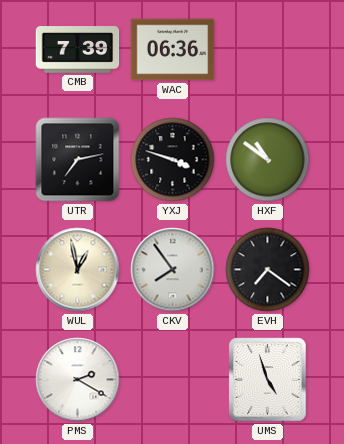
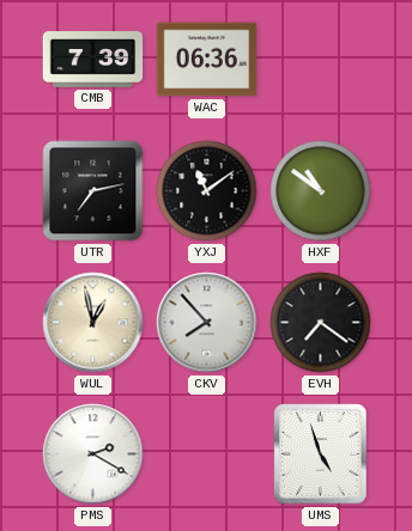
YXJ: 3:48 -> 11:09
CKV: 7:54 -> 7:53
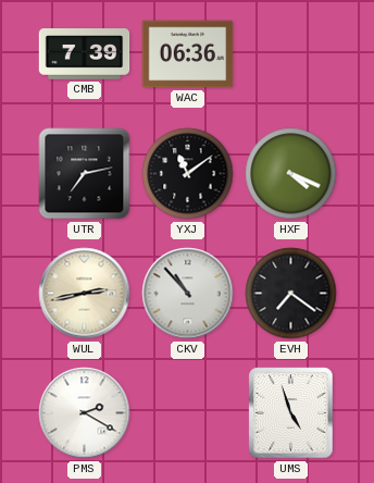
HXF: 10:51 -> 4:19
WUL: 12:58 -> 2:43
CKV: 7:53 -> 10:53
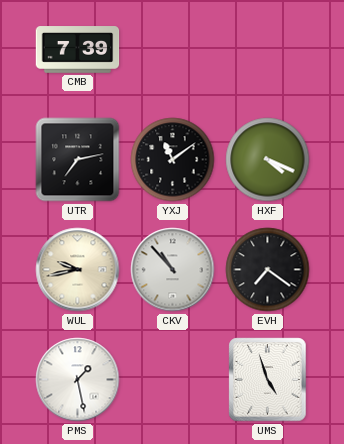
WAC: 06:36 -> none
WUL: 2:43 -> 9:43
PMS: 2:20 -> 1:28
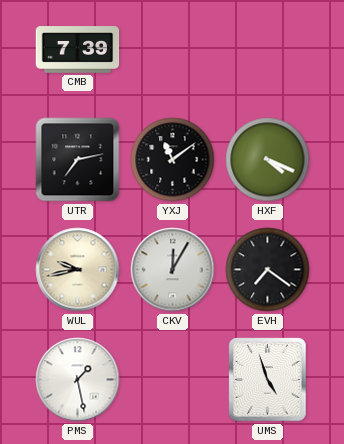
CKV: 10:53 -> 12:05
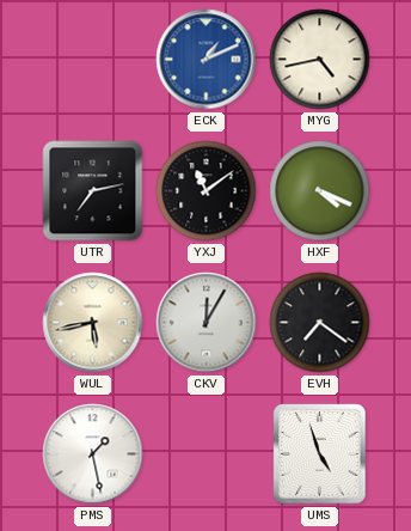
CMB: 7:39 -> none
ECK: none -> 1:11
MYG: none -> 4:43
WUL: 9:43 -> 5:43
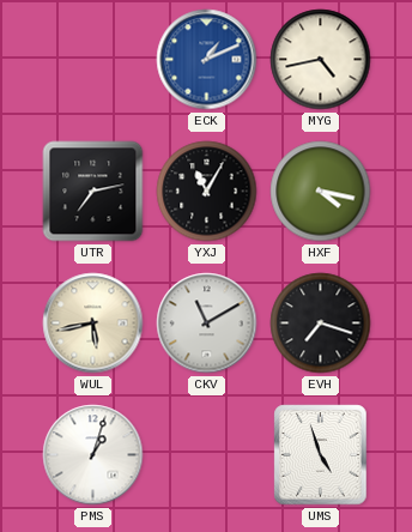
YXJ: 11:09 -> 11:05
HXF: 4:19 -> 4:17
CKV: 12:05 -> 11:10
EVH: 7:21 -> 7:18
PMS: 1:28 -> 1:03
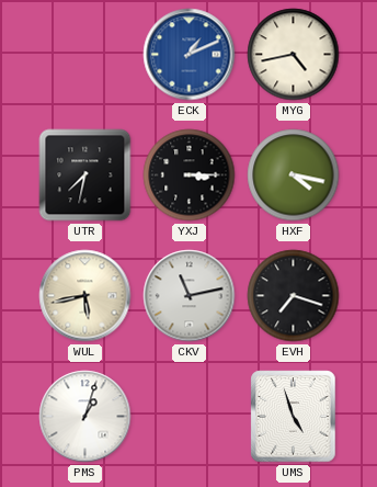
UTR: 7:13 -> 7:32
YXJ: 11:05 -> 3:15
CKV: 11:10 -> 11:13
